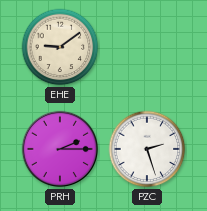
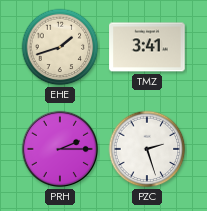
EHE: 9:09 -> 1:42
TMZ: none -> 3:41
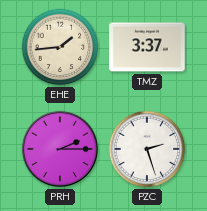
EHE: 1:42 -> 1:44
TMZ: 3:41 -> 3:37
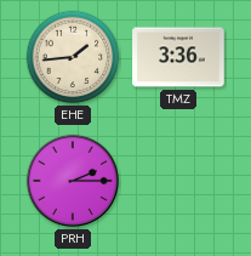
TMZ: 3:37 -> 3:36
PZC: 2:27 -> none
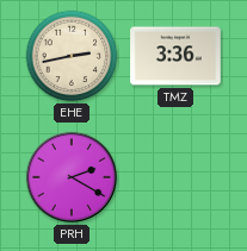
EHE: 1:44 -> 2:43
PRH: 2:15 -> 2:20
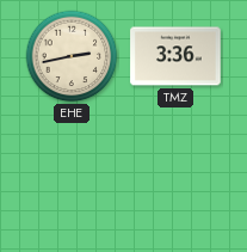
PRH: 2:20 -> none
